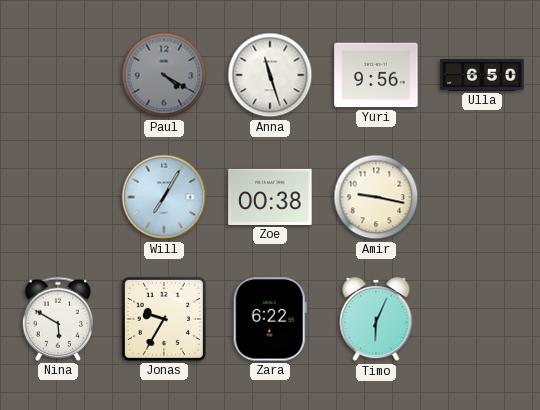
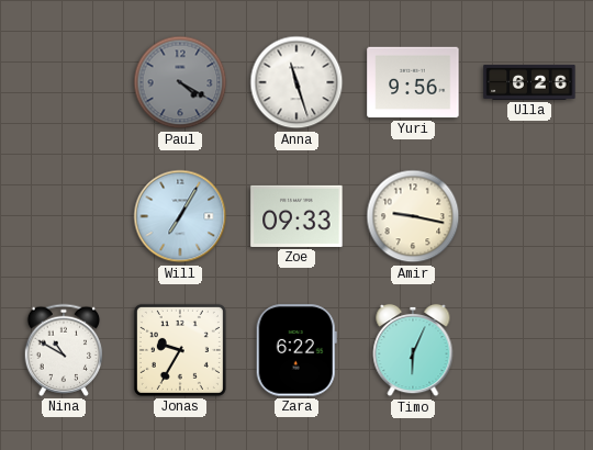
Ulla: 6:50 -> 6:26
Zoe: 00:38 -> 09:33
Nina: 5:50 -> 10:50
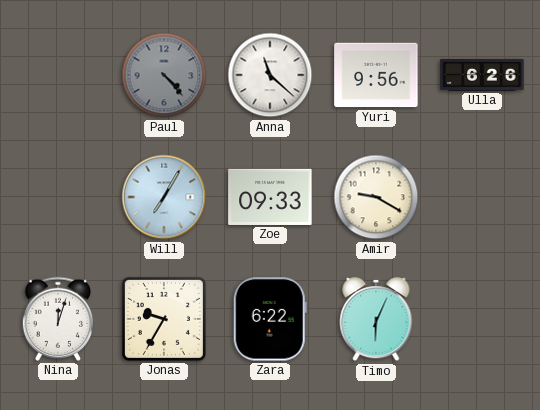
Paul: 4:20 -> 4:23
Anna: 11:27 -> 11:22
Amir: 9:17 -> 9:20
Nina: 10:50 -> 12:03
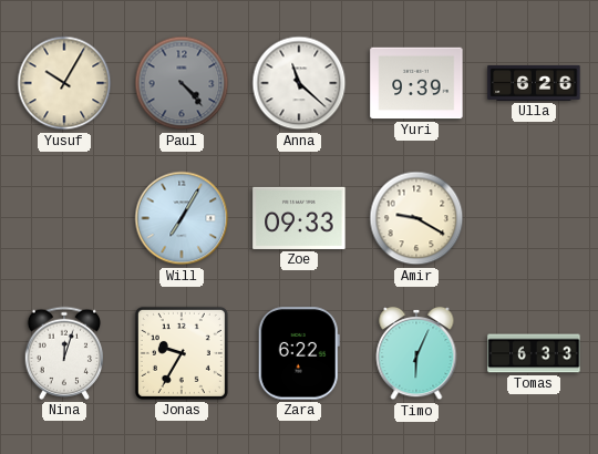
Yusuf: none -> 10:05
Yuri: 9:56 -> 9:39
Tomas: none -> 6:33
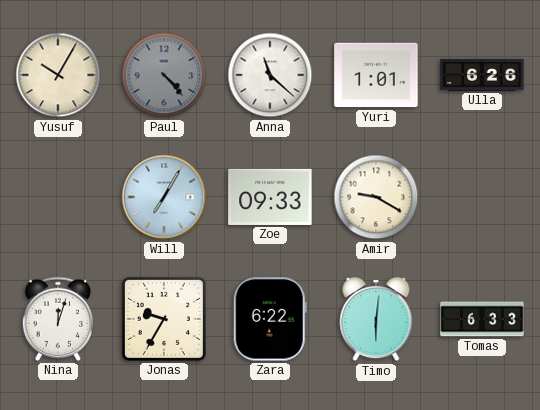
Yuri: 9:39 -> 1:01
Timo: 6:04 -> 6:01
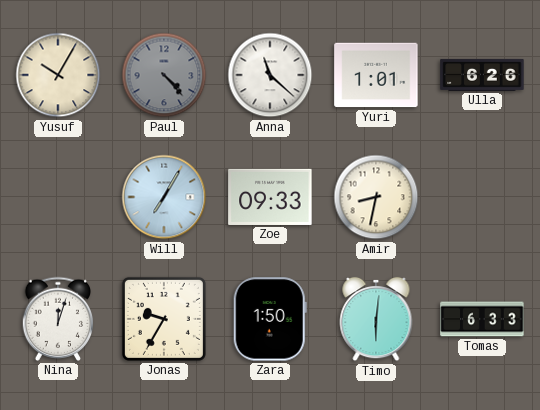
Amir: 9:20 -> 8:32
Zara: 6:22 -> 1:50
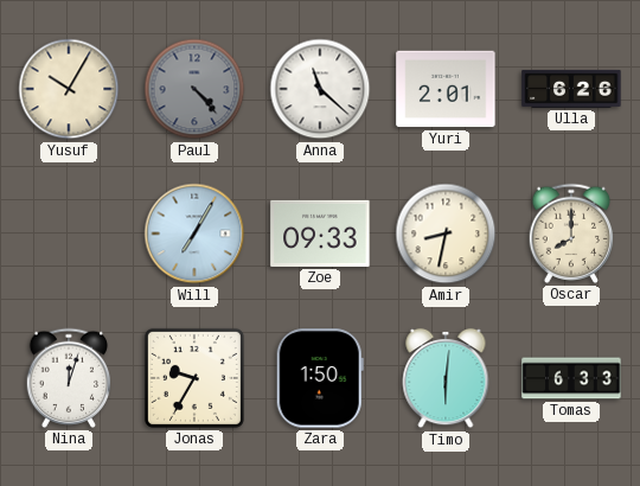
Yuri: 1:01 -> 2:01
Oscar: none -> 8:00
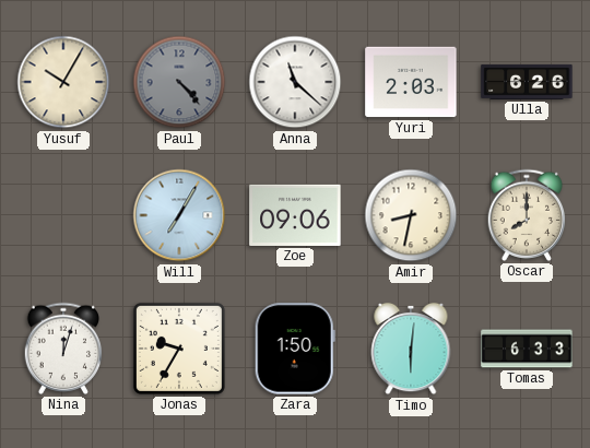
Yuri: 2:01 -> 2:03
Zoe: 09:33 -> 09:06
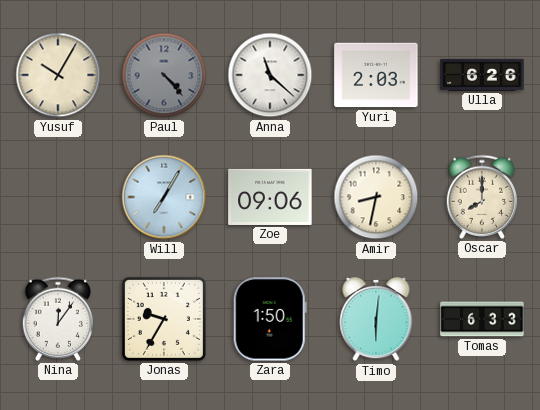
Nina: 12:03 -> 12:06
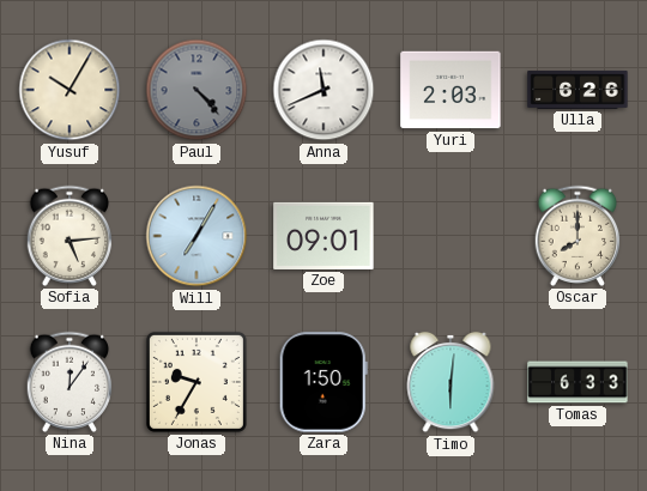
Anna: 11:22 -> 11:41
Sofia: none -> 5:14
Zoe: 09:06 -> 09:01
Amir: 8:32 -> none
